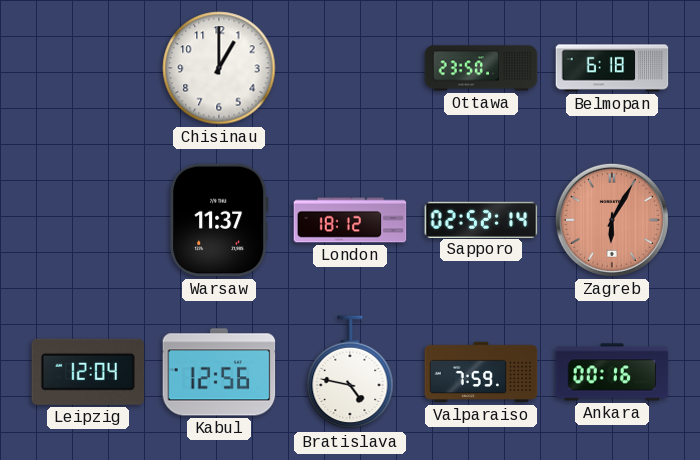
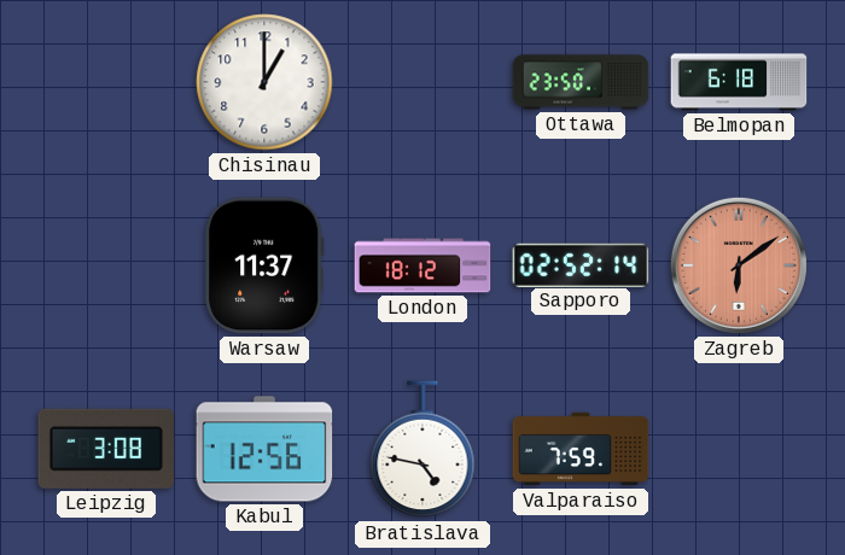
Zagreb: 6:05 -> 6:09
Leipzig: 12:04 -> 3:08
Ankara: 00:16 -> none
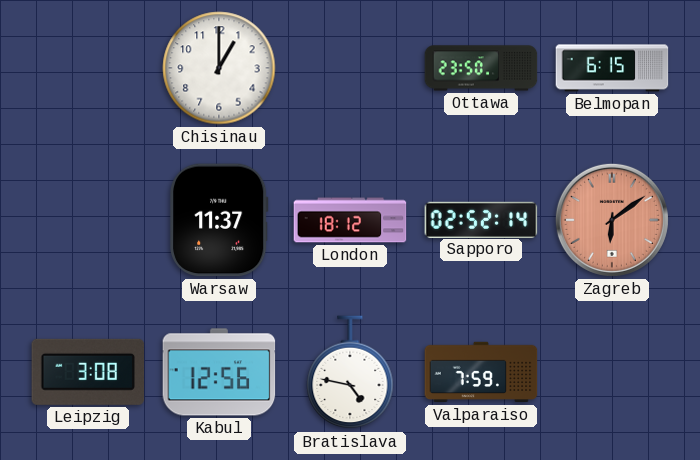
Belmopan: 6:18 -> 6:15
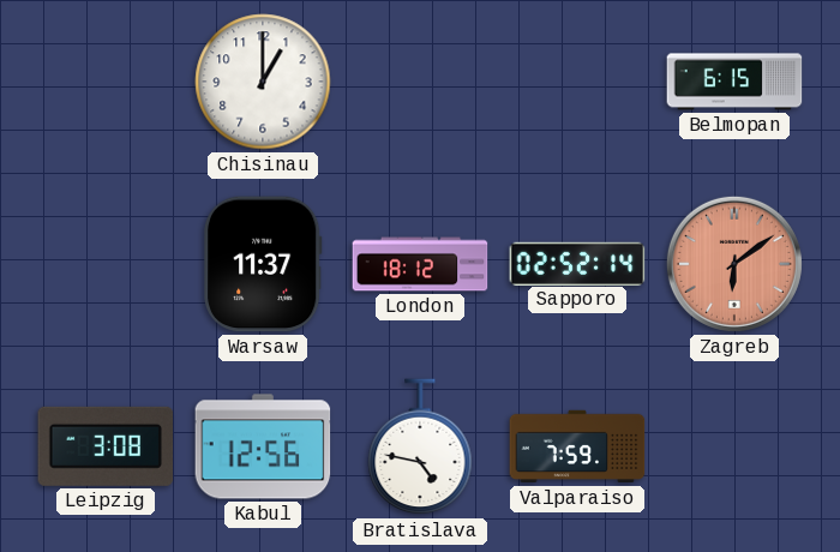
Ottawa: 23:50 -> none
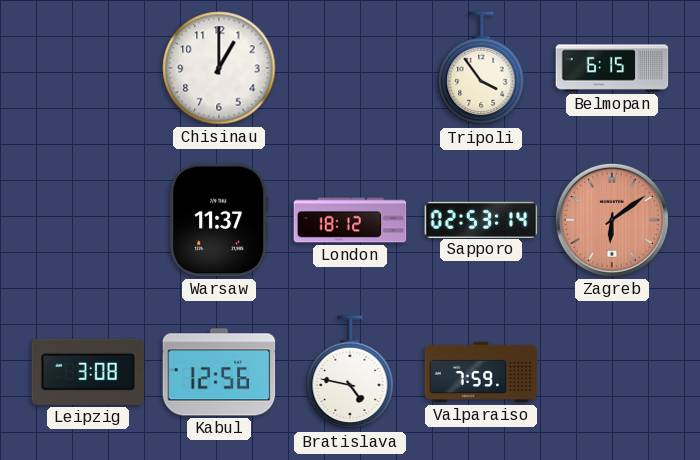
Tripoli: none -> 3:54
Sapporo: 02:52 -> 02:53
